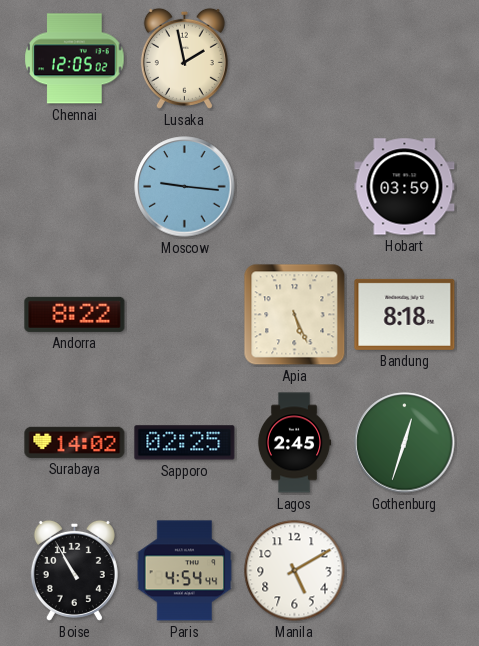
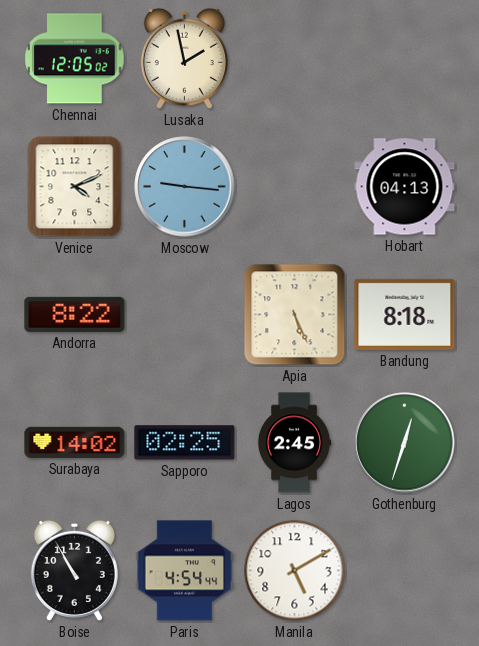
Venice: none -> 4:11
Hobart: 03:59 -> 04:13
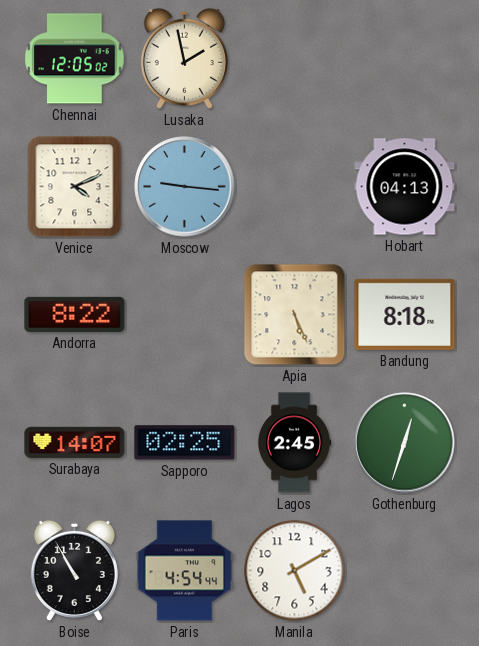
Surabaya: 14:02 -> 14:07
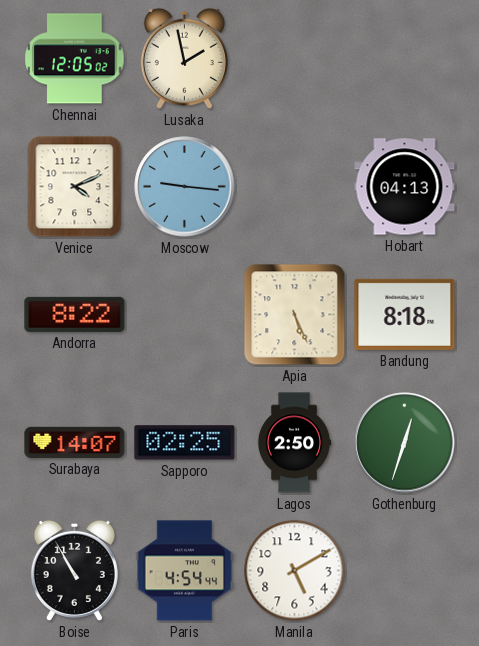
Lagos: 2:45 -> 2:50
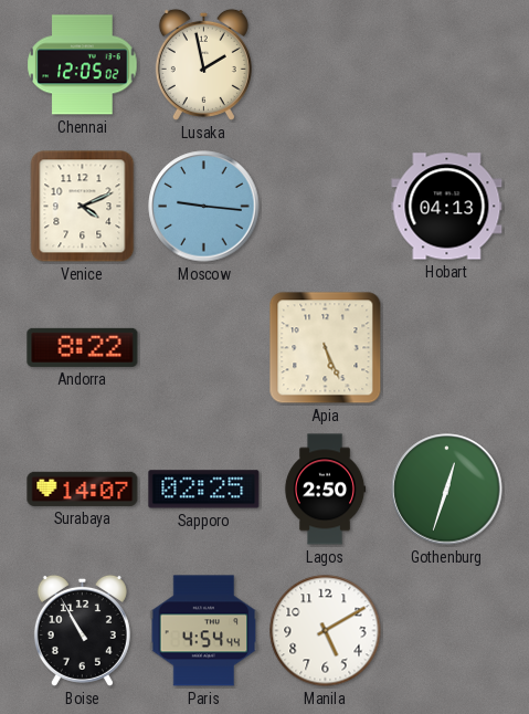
Bandung: 8:18 -> none
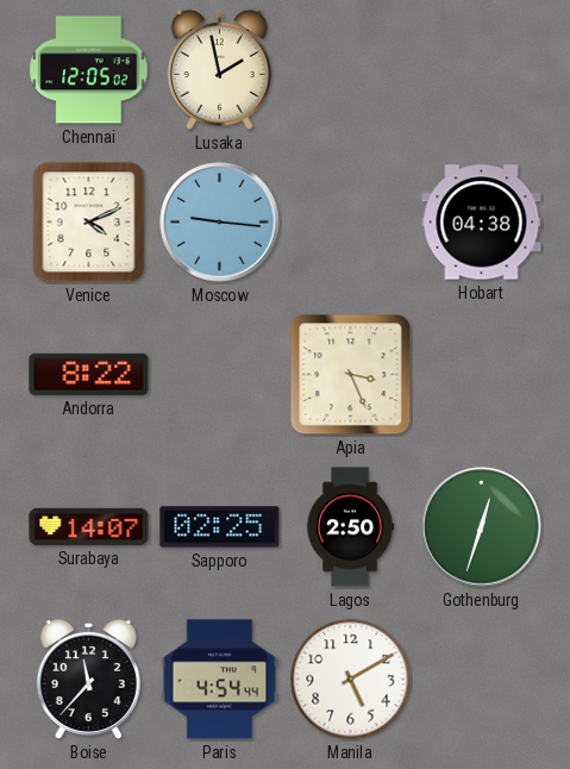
Hobart: 04:13 -> 04:38
Apia: 5:26 -> 3:26
Boise: 10:55 -> 11:37
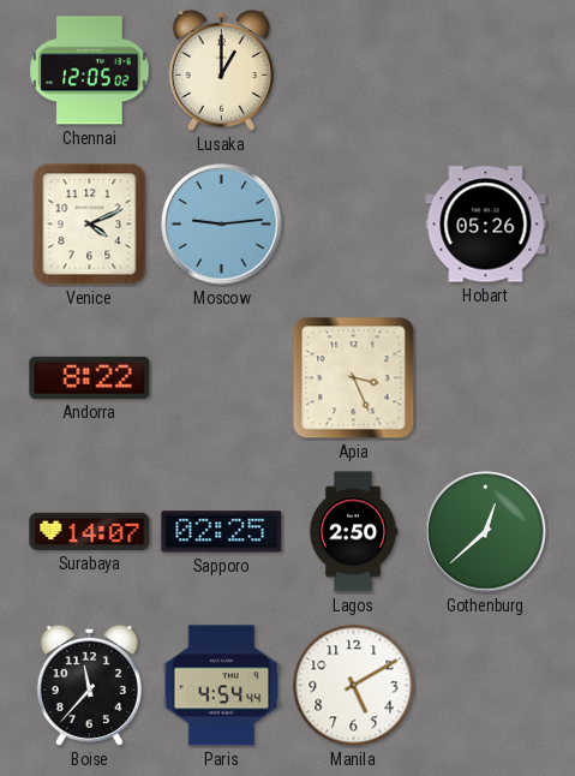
Lusaka: 1:58 -> 1:00
Moscow: 9:16 -> 9:14
Hobart: 04:38 -> 05:26
Gothenburg: 12:33 -> 12:38
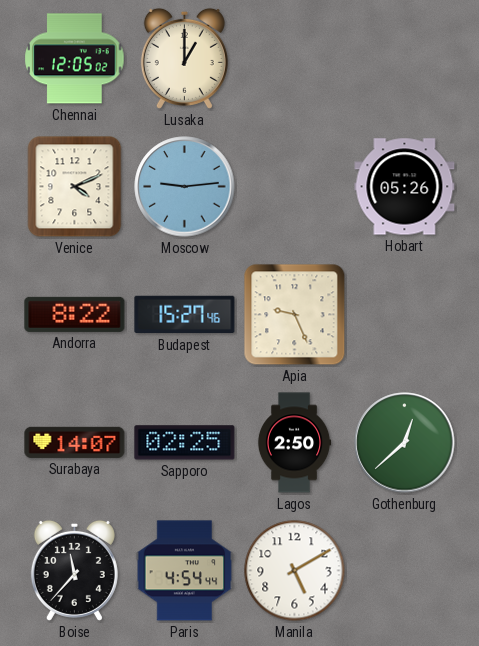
Budapest: none -> 15:27
Apia: 3:26 -> 9:26
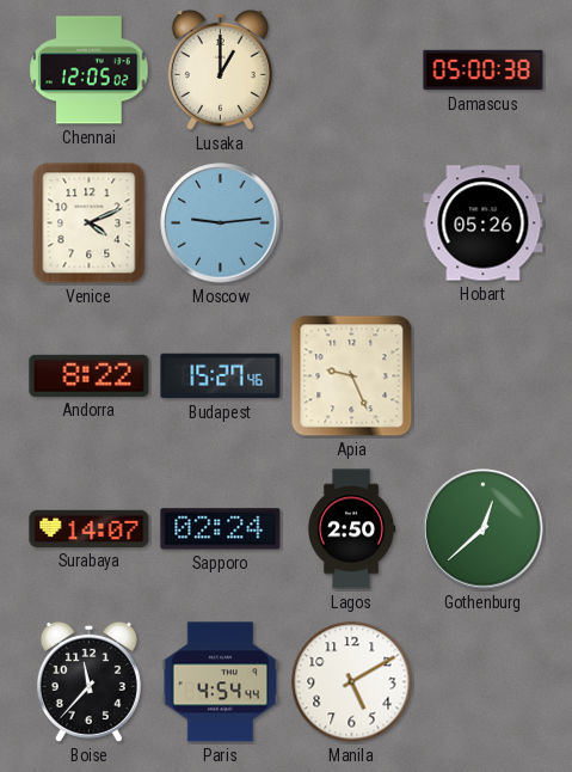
Damascus: none -> 05:00
Sapporo: 02:25 -> 02:24
